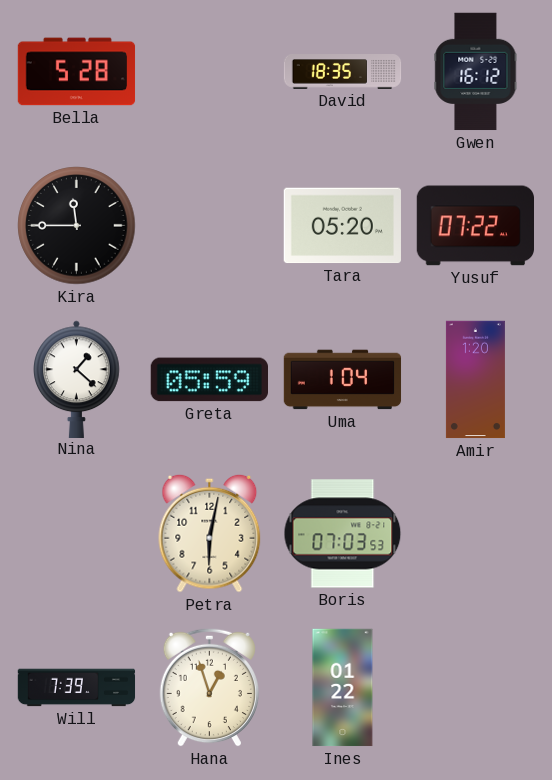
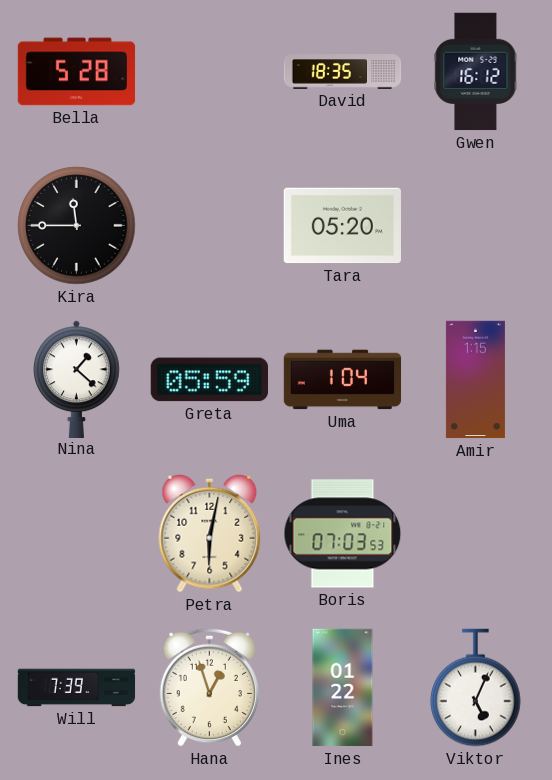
Yusuf: 07:22 -> none
Amir: 1:20 -> 1:15
Viktor: none -> 5:04
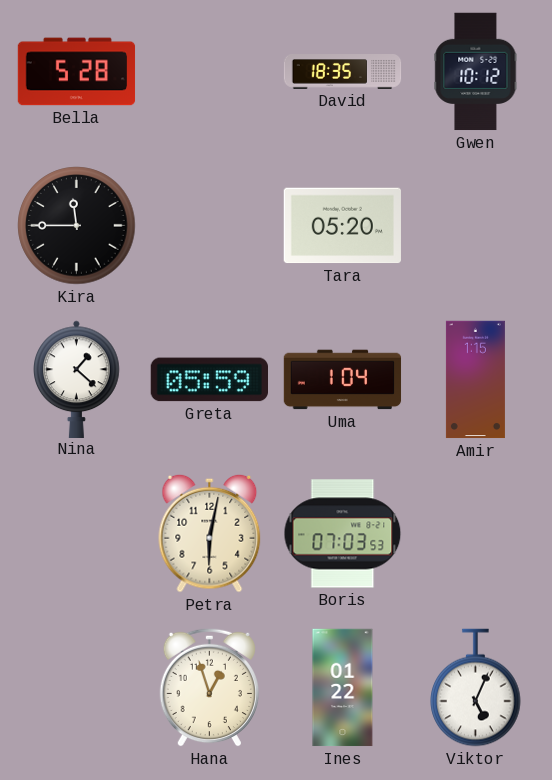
Gwen: 16:12 -> 10:12
Will: 7:39 -> none
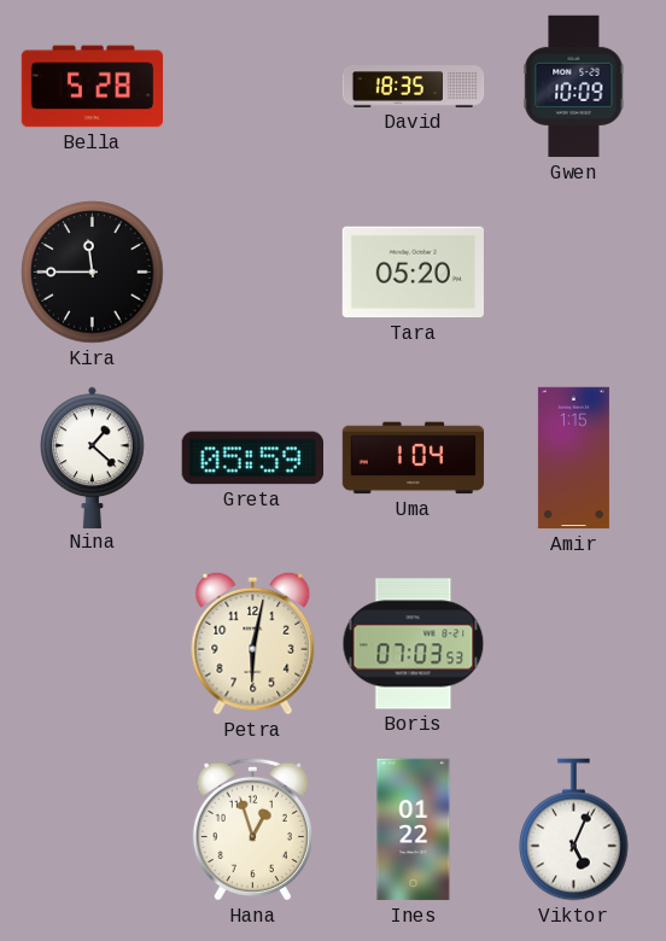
Gwen: 10:12 -> 10:09
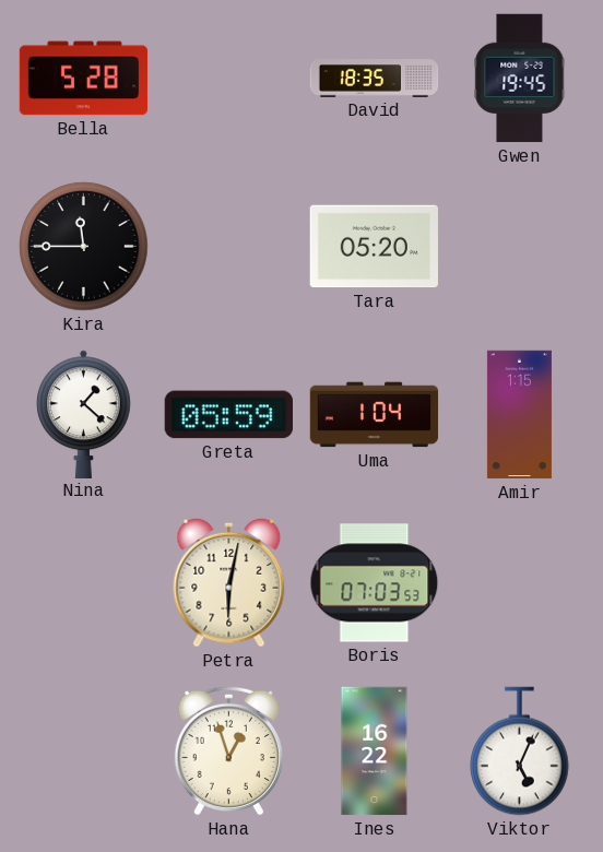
Gwen: 10:09 -> 19:45
Ines: 01:22 -> 16:22
